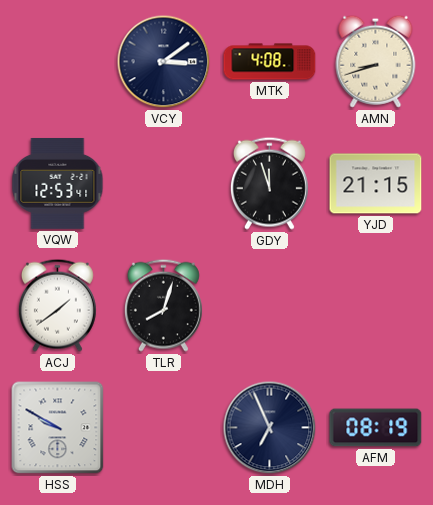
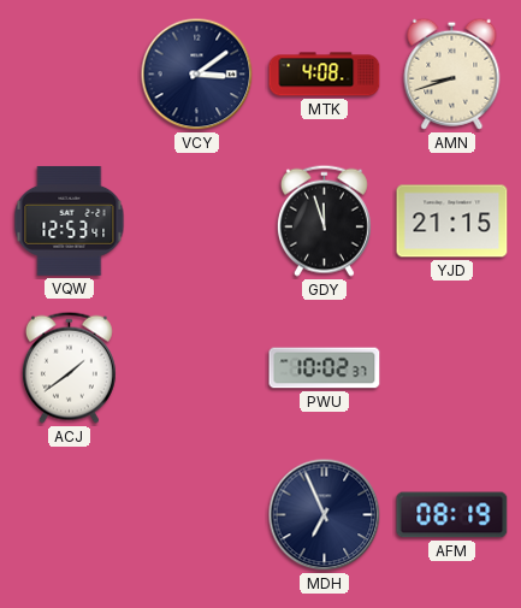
TLR: 8:03 -> none
PWU: none -> 10:02
HSS: 9:50 -> none
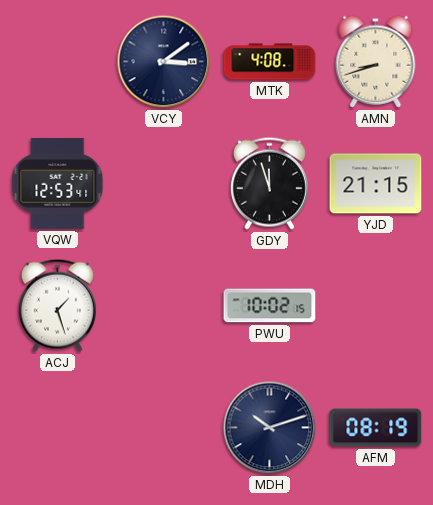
ACJ: 1:39 -> 1:27
PWU: 10:02:37 -> 10:02:15
MDH: 6:56 -> 10:12
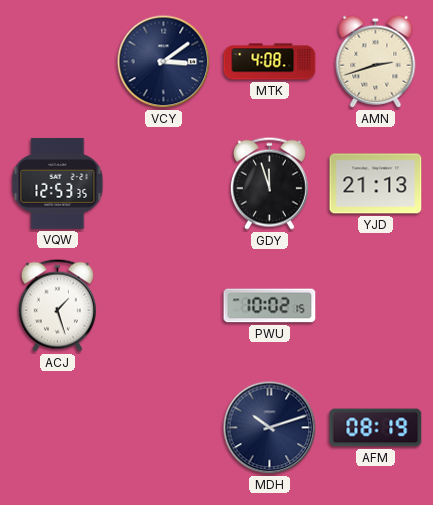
AMN: 8:42 -> 2:42
VQW: 12:53:41 -> 12:53:35
YJD: 21:15 -> 21:13
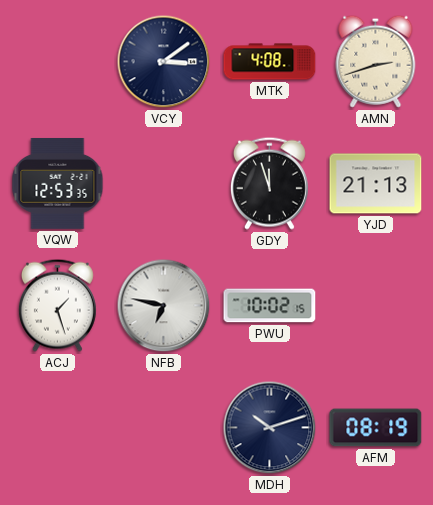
NFB: none -> 6:47
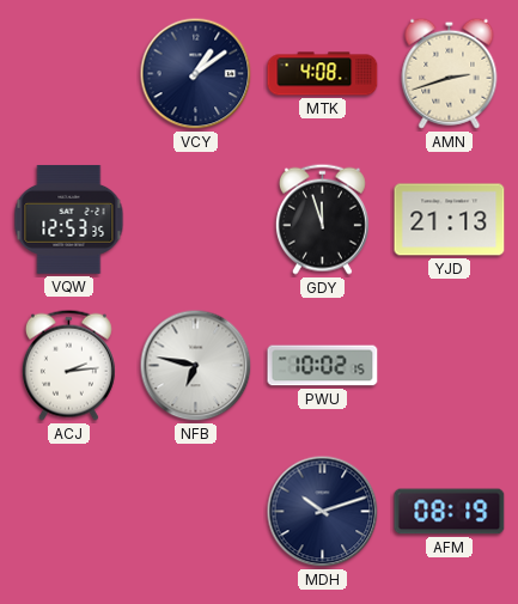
VCY: 3:09 -> 1:09
ACJ: 1:27 -> 2:14
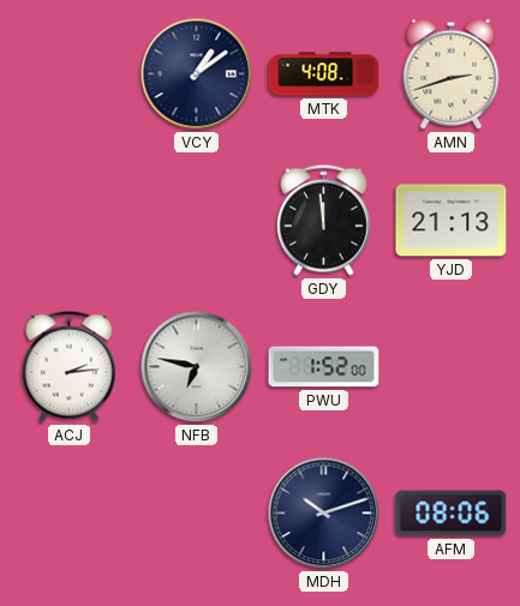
VQW: 12:53 -> none
GDY: 11:57 -> 11:59
PWU: 10:02 -> 1:52
AFM: 08:19 -> 08:06
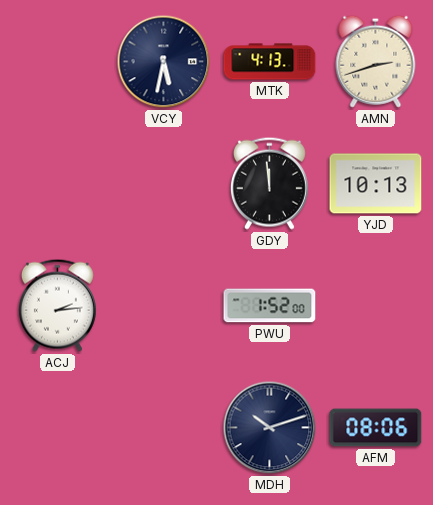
VCY: 1:09 -> 5:32
MTK: 4:08 -> 4:13
YJD: 21:13 -> 10:13
NFB: 6:47 -> none
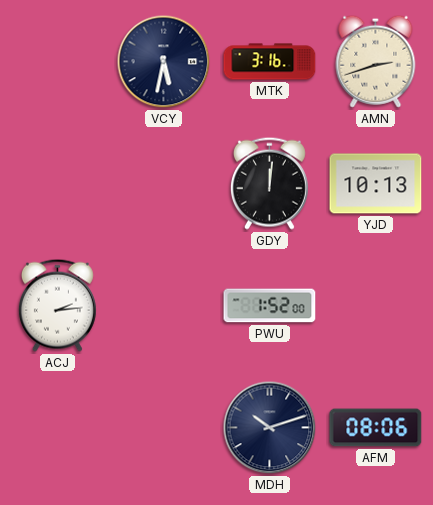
MTK: 4:13 -> 3:16
GDY: 11:59 -> 12:01
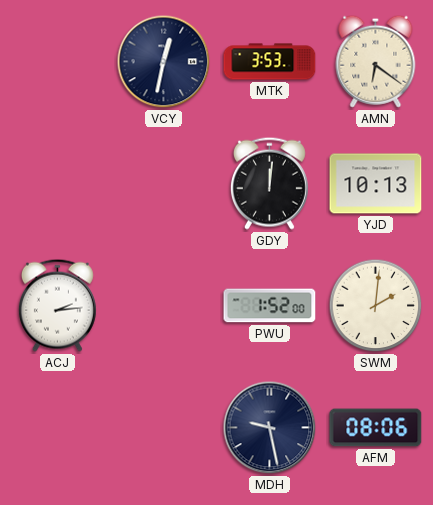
VCY: 5:32 -> 12:32
MTK: 3:16 -> 3:53
AMN: 2:42 -> 6:21
SWM: none -> 2:01
MDH: 10:12 -> 9:28
